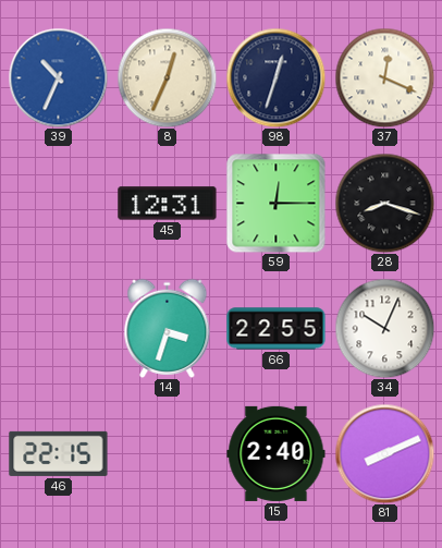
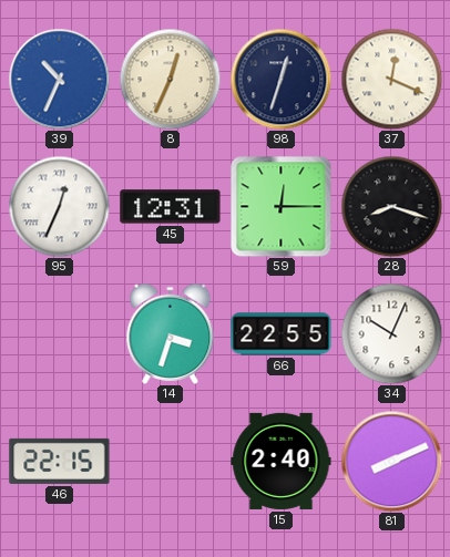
95: none -> 12:34
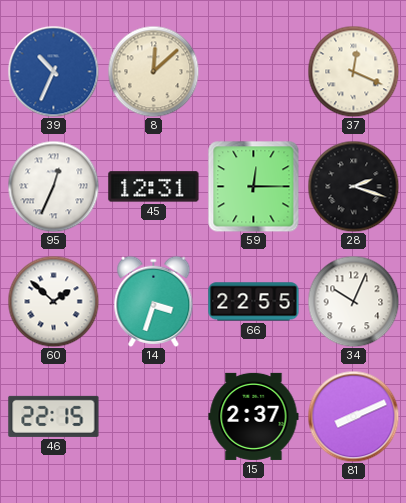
8: 12:34 -> 12:08
98: 12:33 -> none
28: 8:18 -> 2:18
60: none -> 1:52
15: 2:40 -> 2:37
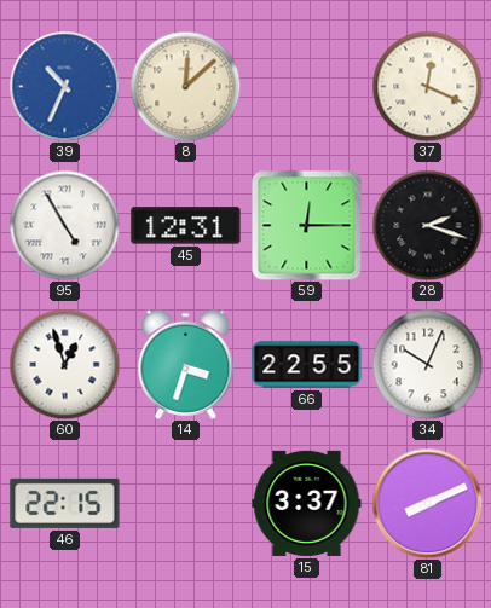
95: 12:34 -> 4:55
60: 1:52 -> 12:57
15: 2:37 -> 3:37
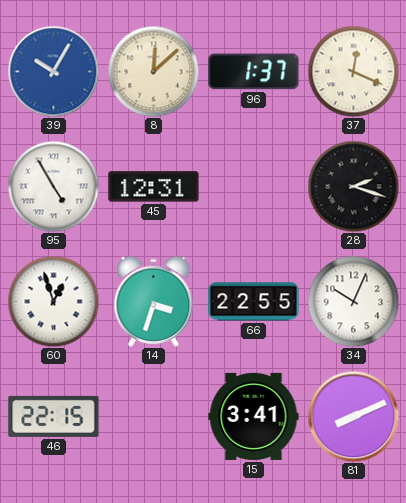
39: 10:34 -> 10:05
96: none -> 1:37
59: 12:15 -> none
15: 3:37 -> 3:41
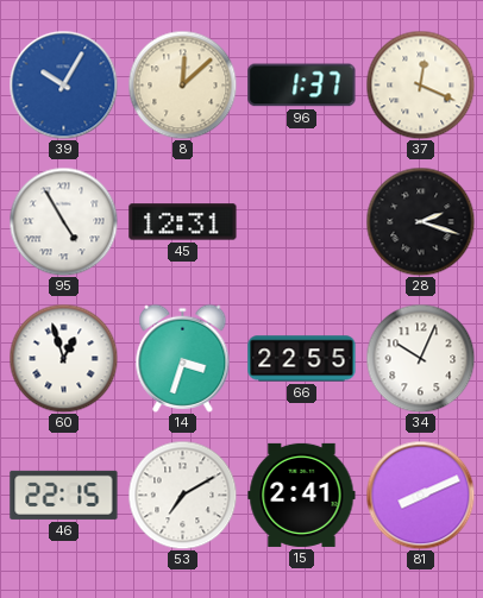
53: none -> 7:10
15: 3:41 -> 2:41
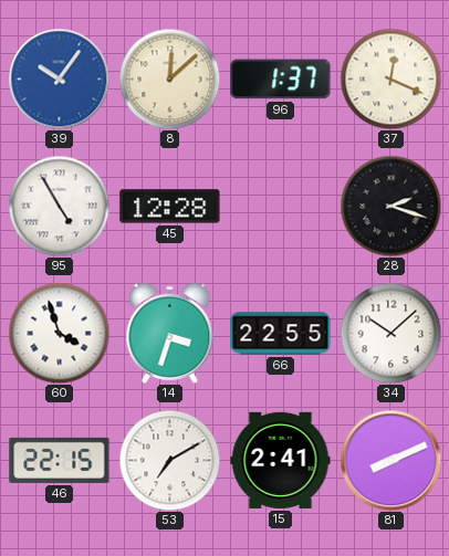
39: 10:05 -> 10:06
45: 12:31 -> 12:28
60: 12:57 -> 3:57
34: 10:04 -> 10:08
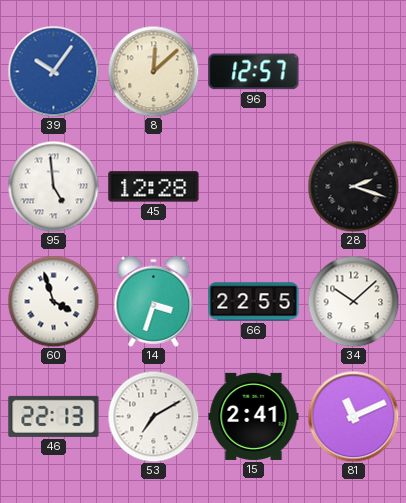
96: 1:37 -> 12:57
37: 12:19 -> none
95: 4:55 -> 4:59
46: 22:15 -> 22:13
81: 8:11 -> 11:11
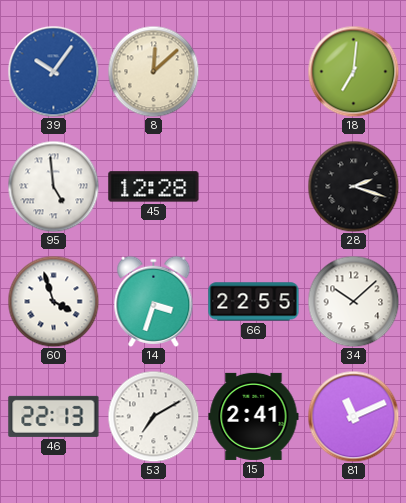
96: 12:57 -> none
18: none -> 7:01
